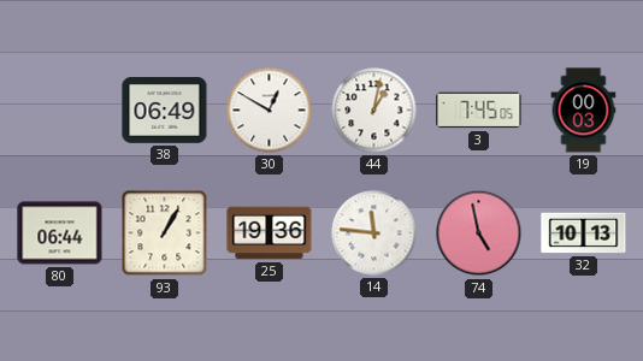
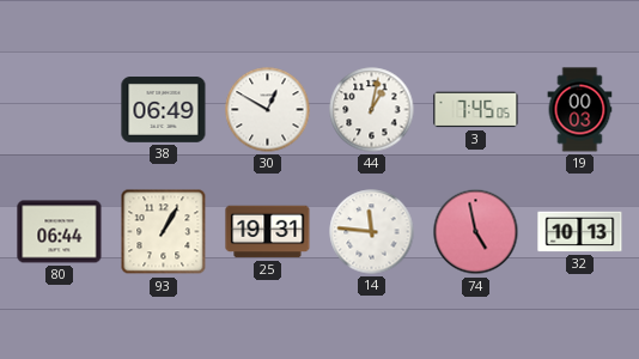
25: 19:36 -> 19:31
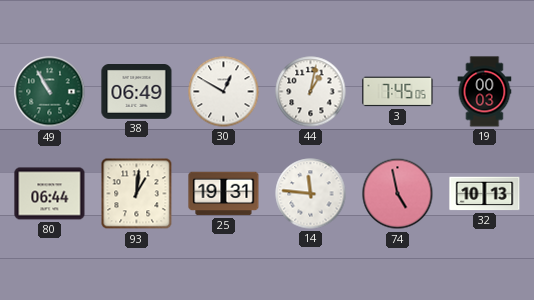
49: none -> 10:55
93: 1:05 -> 1:01
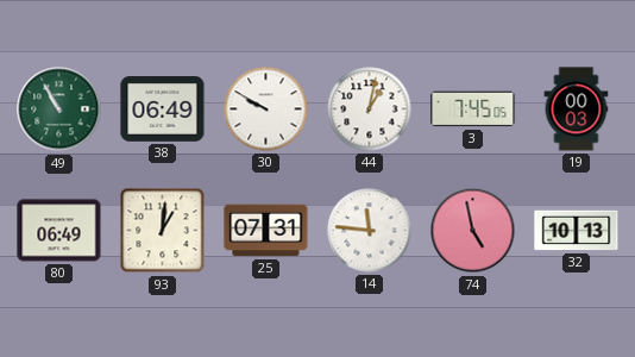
30: 12:50 -> 9:50
80: 06:44 -> 06:49
25: 19:31 -> 07:31
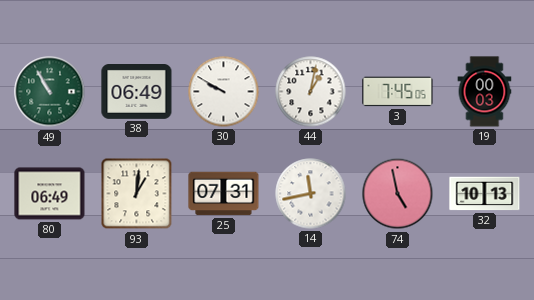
14: 11:46 -> 11:43
